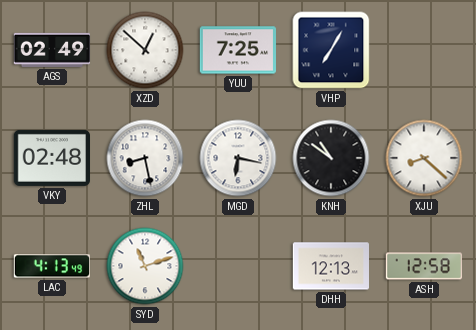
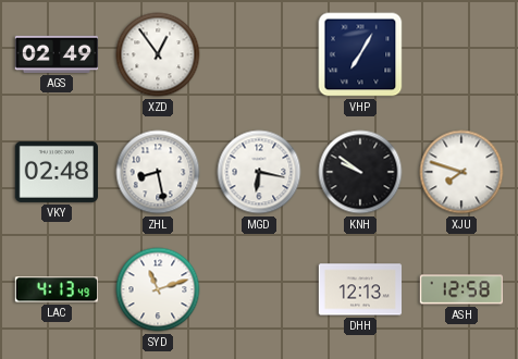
XZD: 12:52 -> 12:54
YUU: 7:25 -> none
KNH: 10:51 -> 9:51
XJU: 8:22 -> 7:48
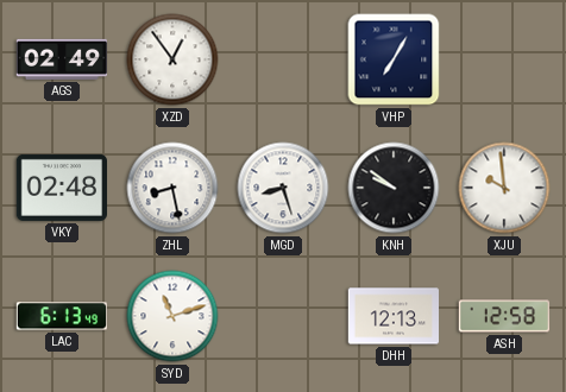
MGD: 6:17 -> 8:27
XJU: 7:48 -> 9:59
LAC: 4:13 -> 6:13
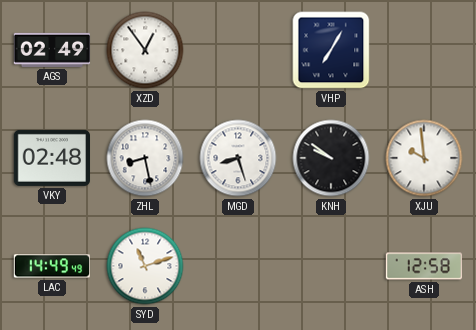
LAC: 6:13 -> 14:49
DHH: 12:13 -> none
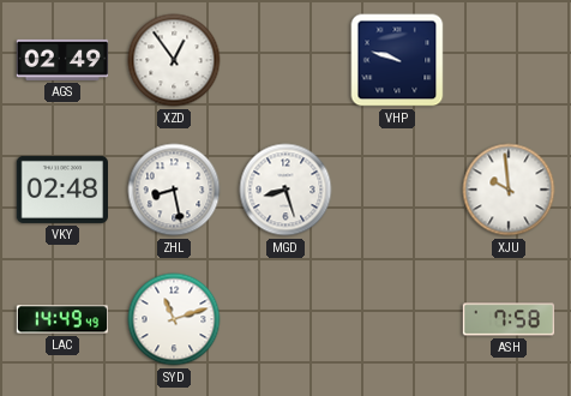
VHP: 7:05 -> 9:48
KNH: 9:51 -> none
ASH: 12:58 -> 7:58
